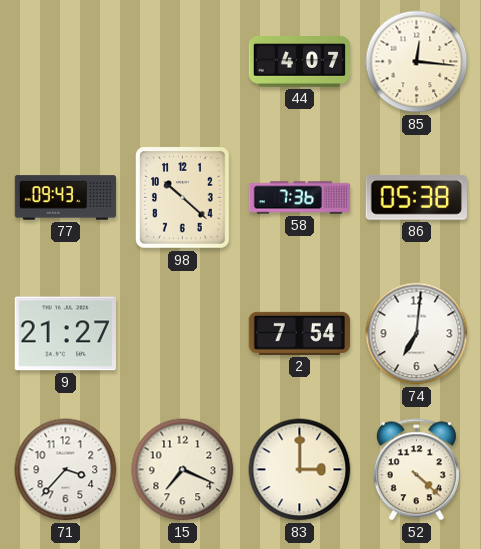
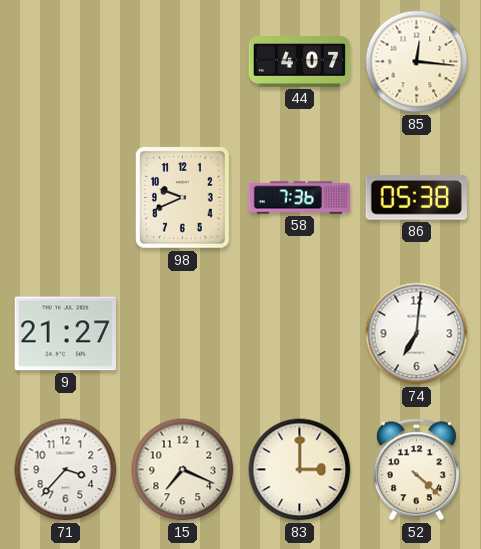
77: 09:43 -> none
98: 10:22 -> 9:41
2: 7:54 -> none
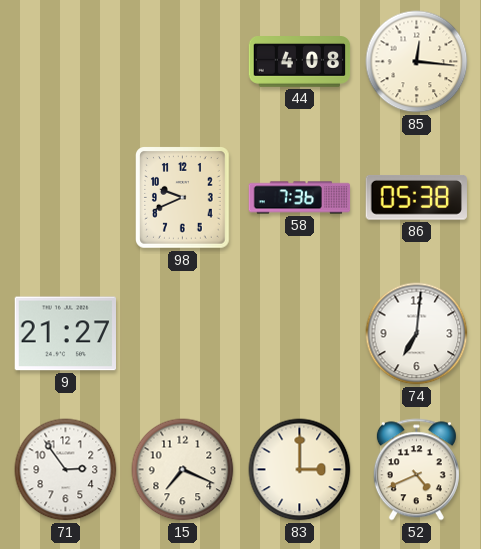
44: 4:07 -> 4:08
71: 3:37 -> 2:54
52: 4:22 -> 4:41
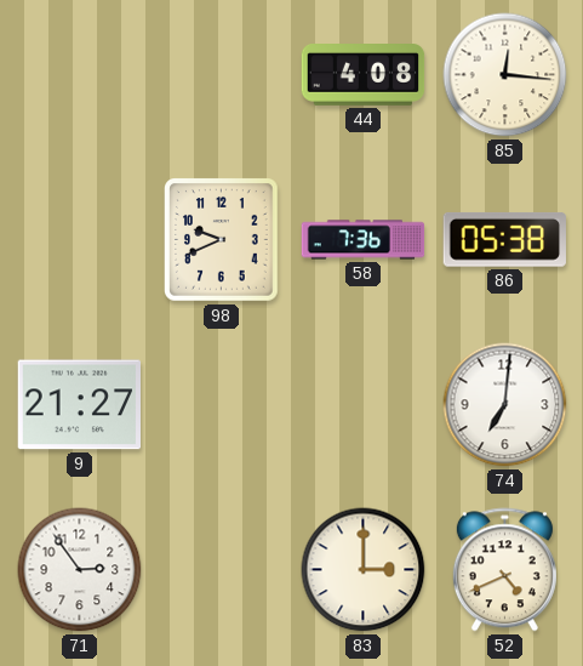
15: 7:19 -> none
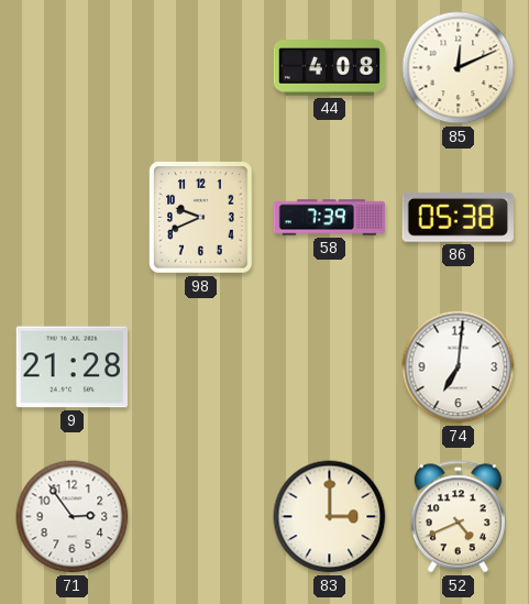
85: 12:16 -> 12:11
58: 7:36 -> 7:39
9: 21:27 -> 21:28
